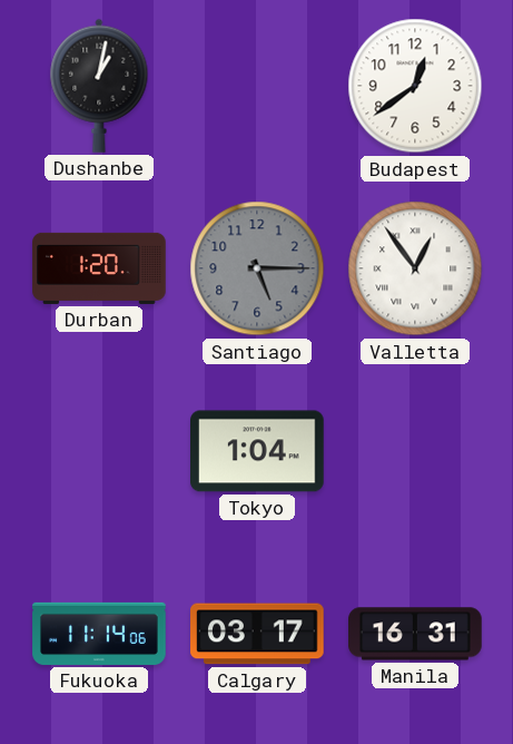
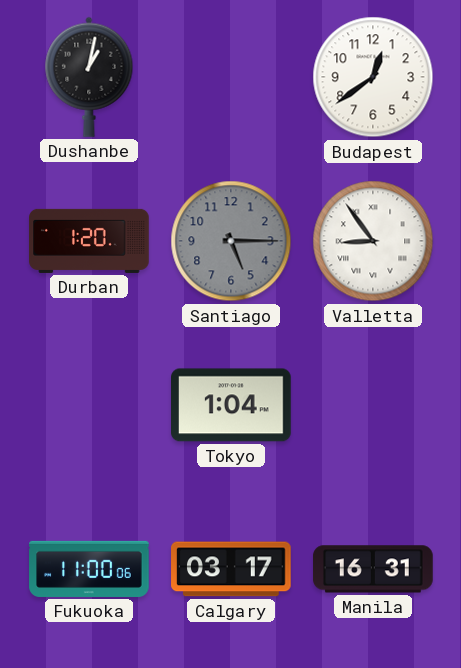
Valletta: 12:54 -> 8:54
Fukuoka: 11:14 -> 11:00
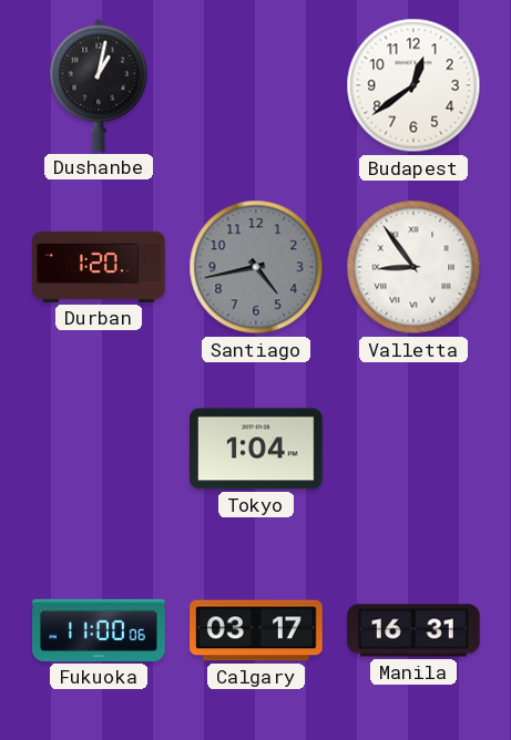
Santiago: 5:15 -> 4:43
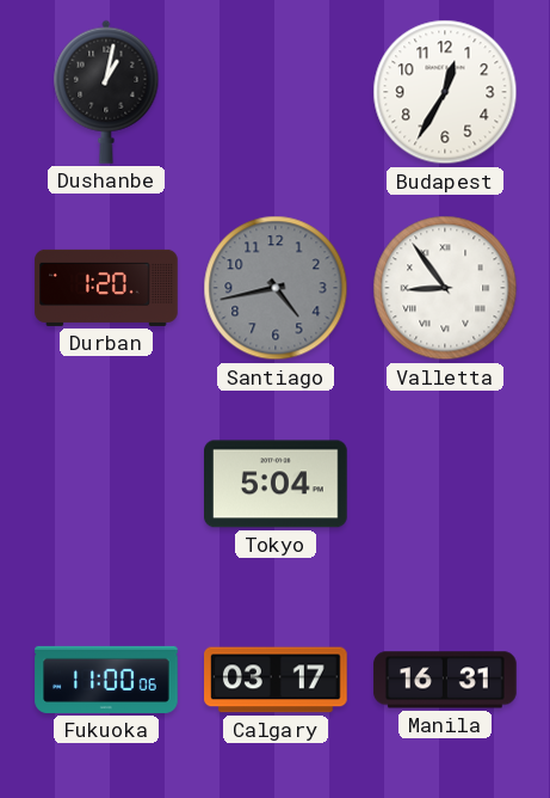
Budapest: 12:39 -> 12:35
Tokyo: 1:04 -> 5:04
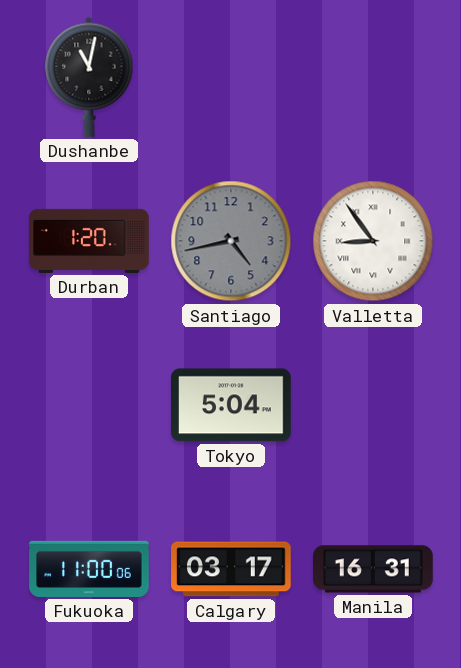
Dushanbe: 1:02 -> 11:02
Budapest: 12:35 -> none
